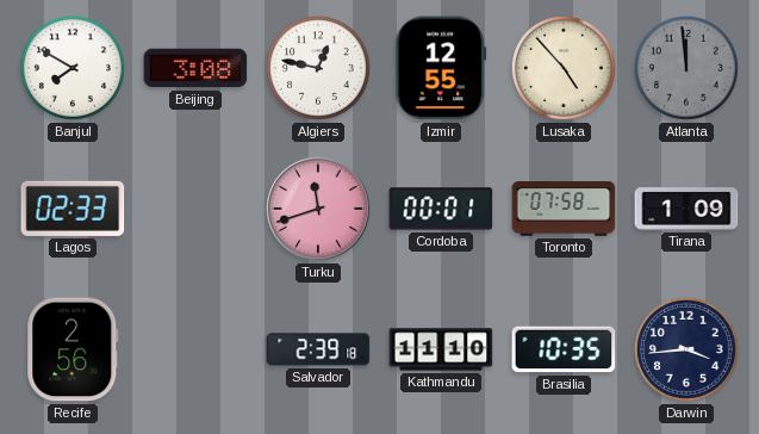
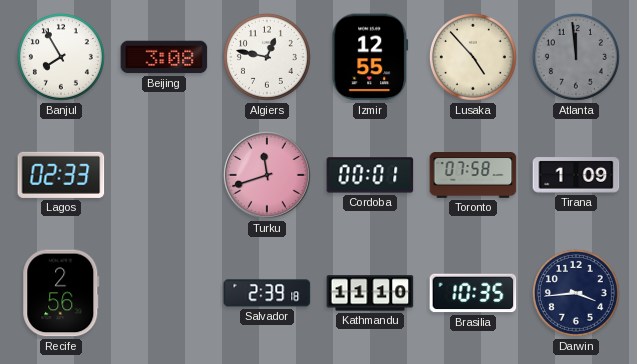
Banjul: 7:50 -> 7:55
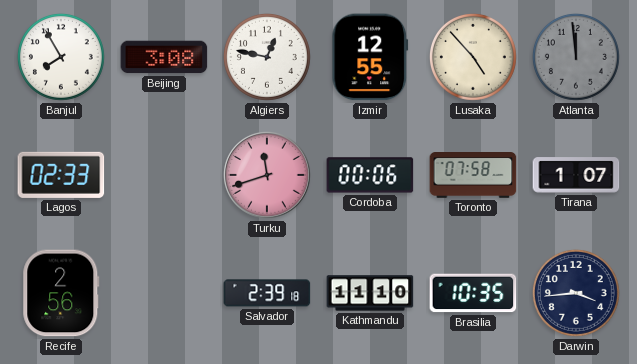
Cordoba: 00:01 -> 00:06
Tirana: 1:09 -> 1:07
